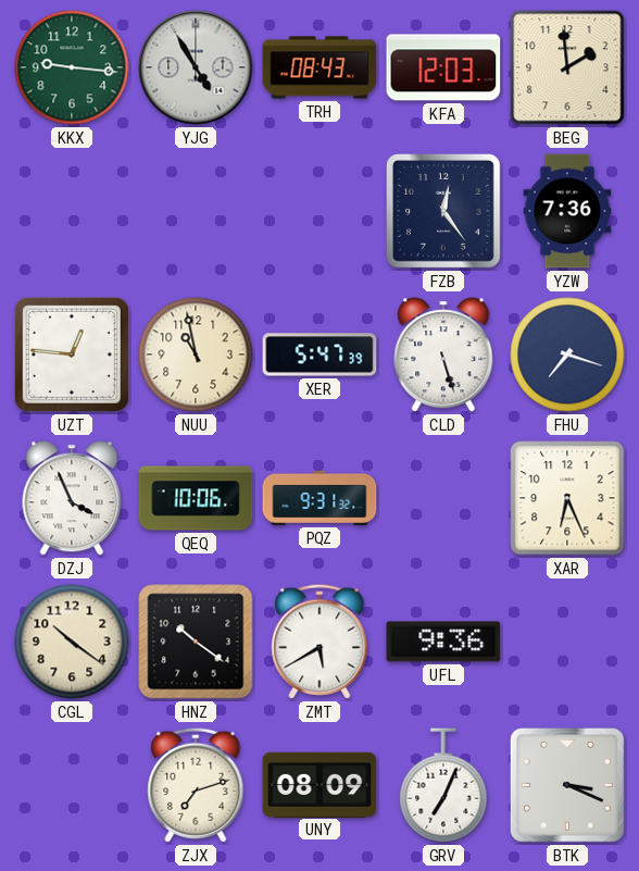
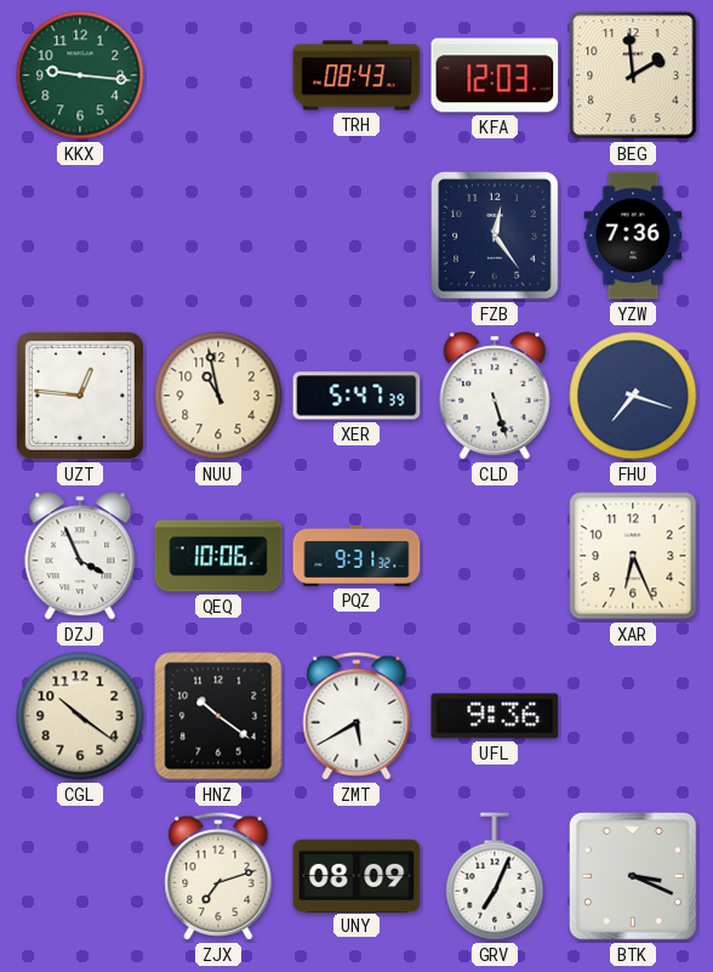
YJG: 4:55 -> none
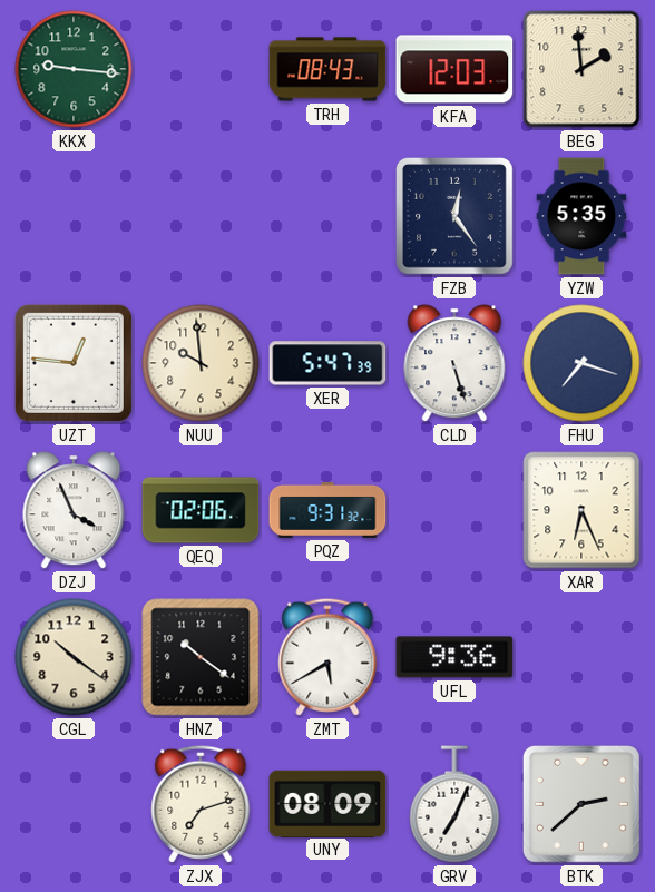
YZW: 7:36 -> 5:35
NUU: 10:58 -> 9:59
QEQ: 10:06 -> 02:06
BTK: 3:19 -> 2:38
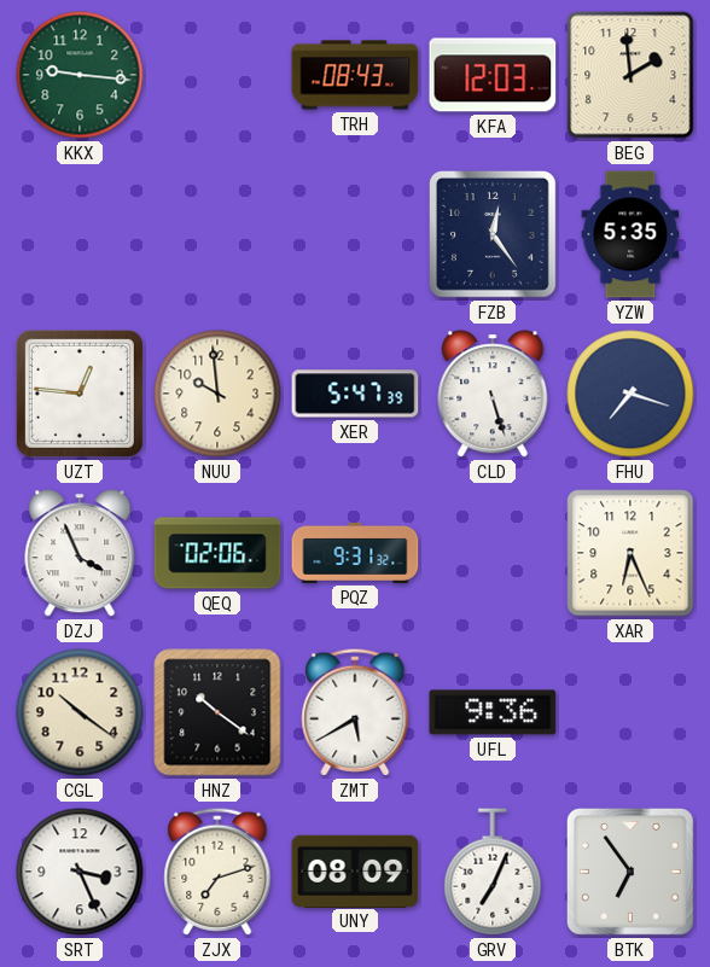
SRT: none -> 3:26
BTK: 2:38 -> 6:54
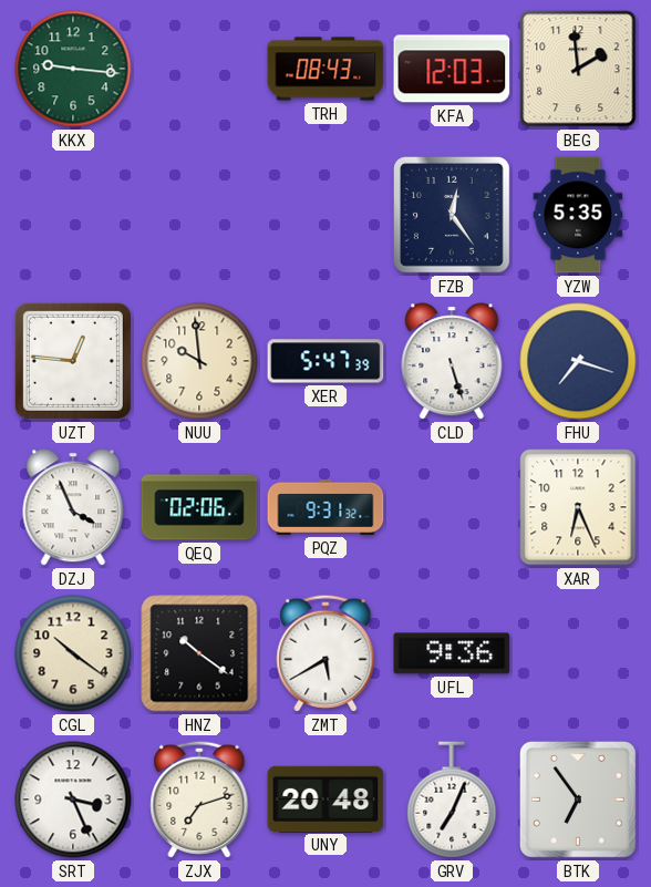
UNY: 08:09 -> 20:48
